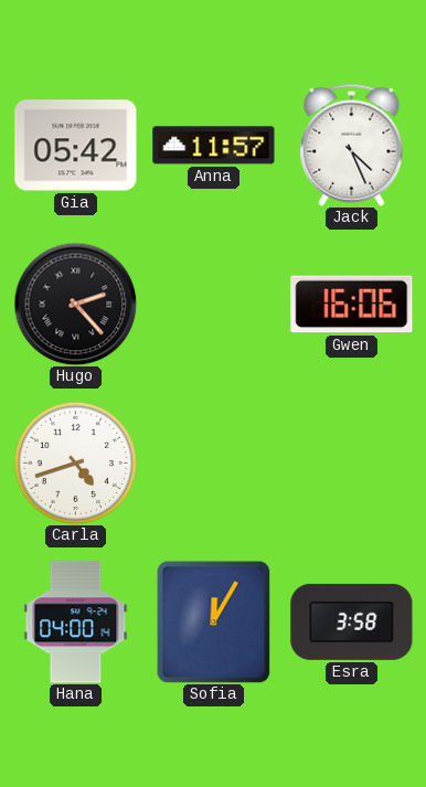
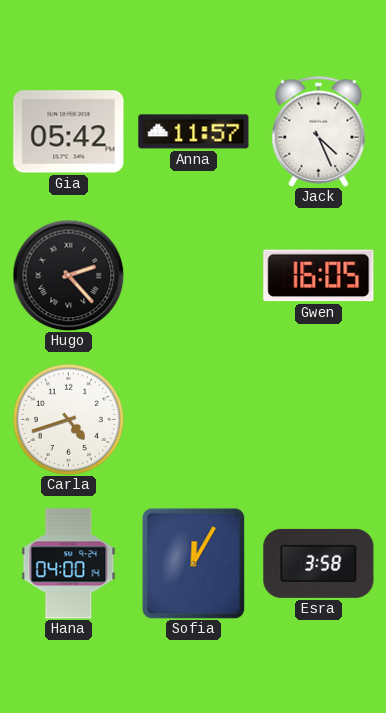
Gwen: 16:06 -> 16:05
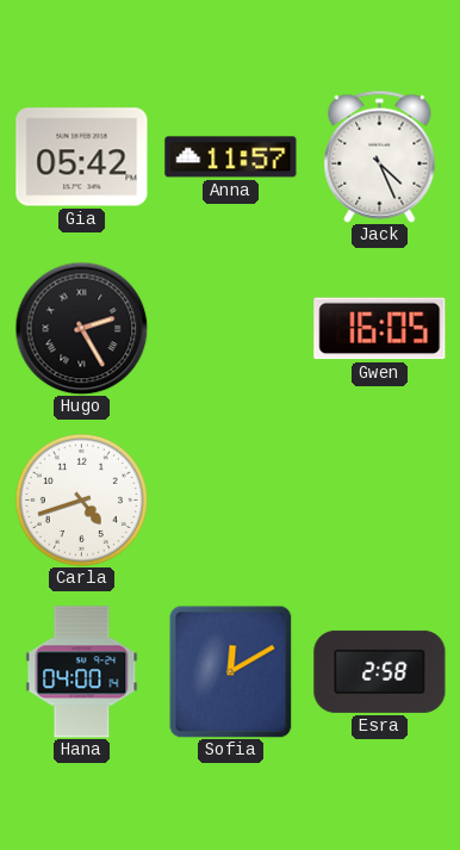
Hugo: 2:23 -> 2:25
Sofia: 12:05 -> 12:10
Esra: 3:58 -> 2:58
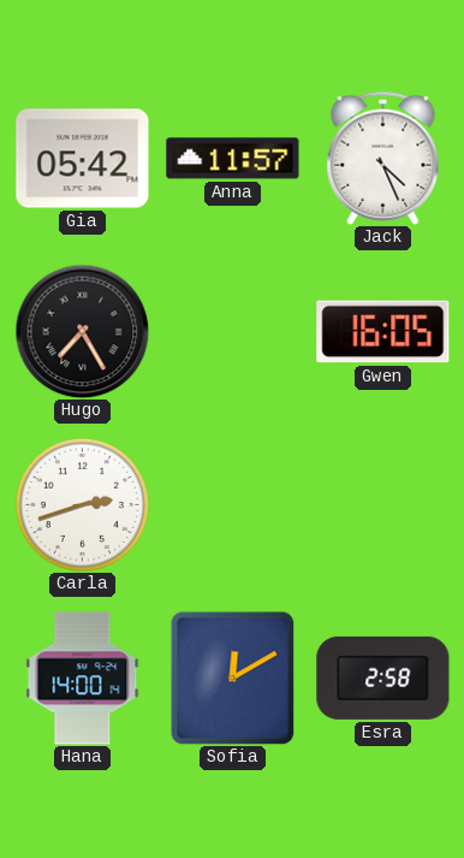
Hugo: 2:25 -> 7:25
Carla: 4:42 -> 2:42
Hana: 04:00 -> 14:00
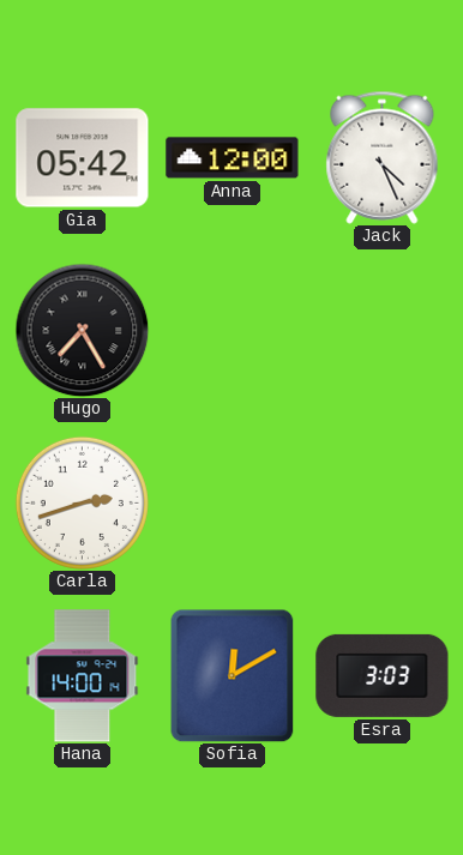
Anna: 11:57 -> 12:00
Gwen: 16:05 -> none
Esra: 2:58 -> 3:03
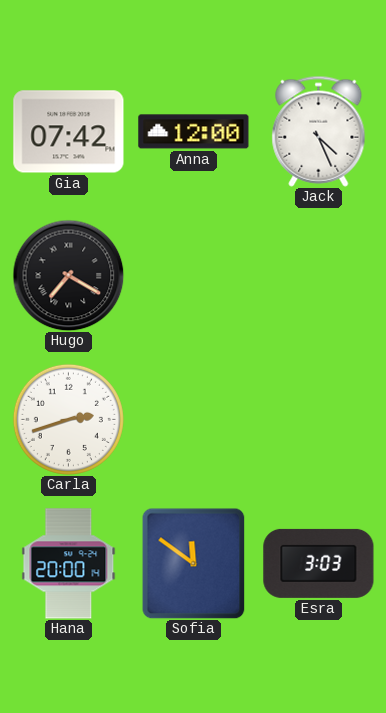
Gia: 05:42 -> 07:42
Hugo: 7:25 -> 7:20
Hana: 14:00 -> 20:00
Sofia: 12:10 -> 11:51
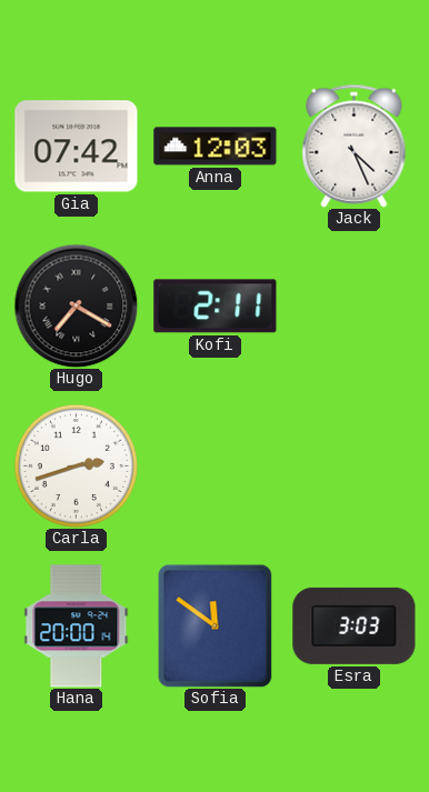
Anna: 12:00 -> 12:03
Kofi: none -> 2:11
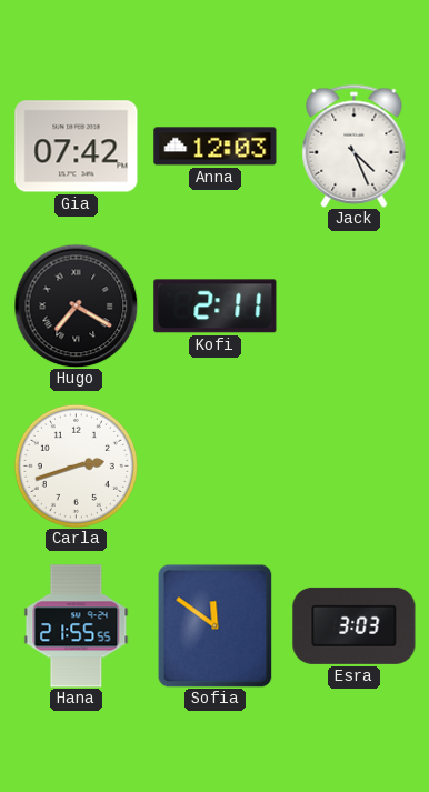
Hana: 20:00 -> 21:55
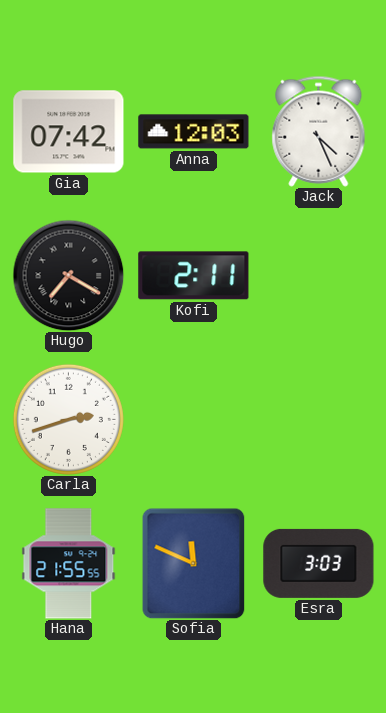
Sofia: 11:51 -> 11:49
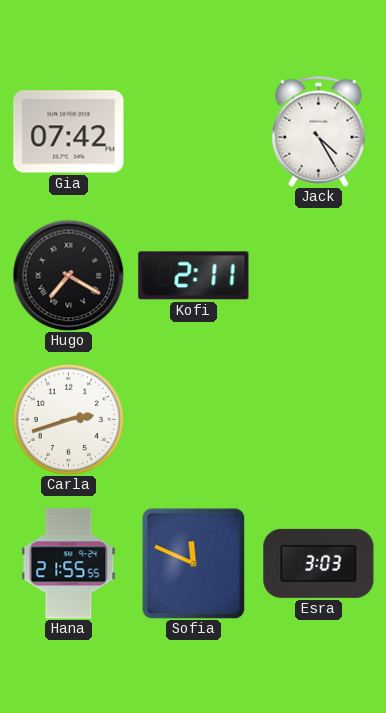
Anna: 12:03 -> none
Jack: 4:26 -> 4:25
